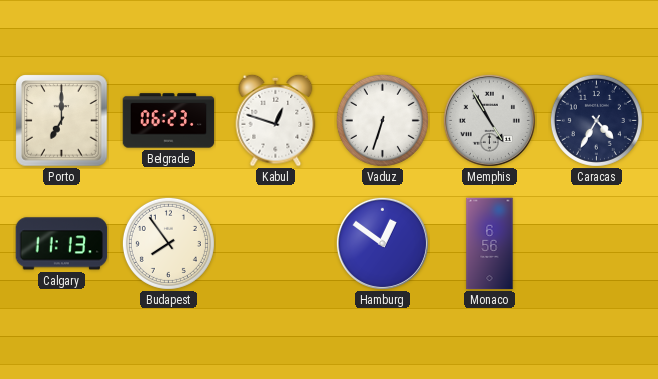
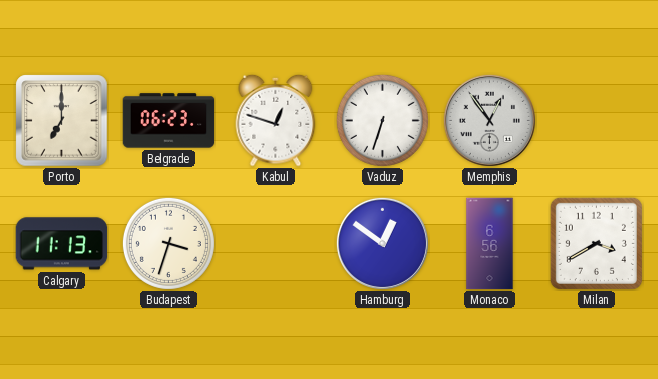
Memphis: 4:55 -> 12:54
Caracas: 4:35 -> none
Budapest: 7:54 -> 3:33
Milan: none -> 3:40
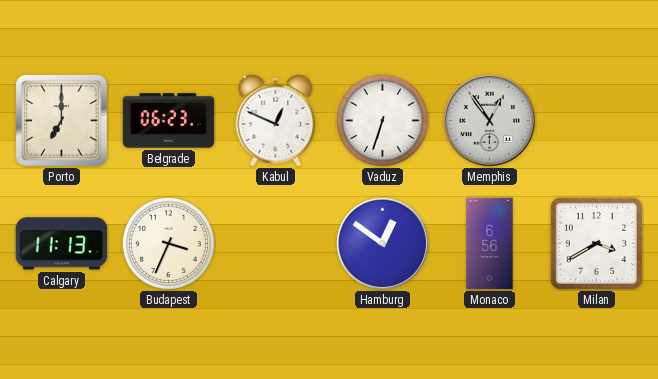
Kabul: 12:48 -> 12:49
Budapest: 3:33 -> 3:34
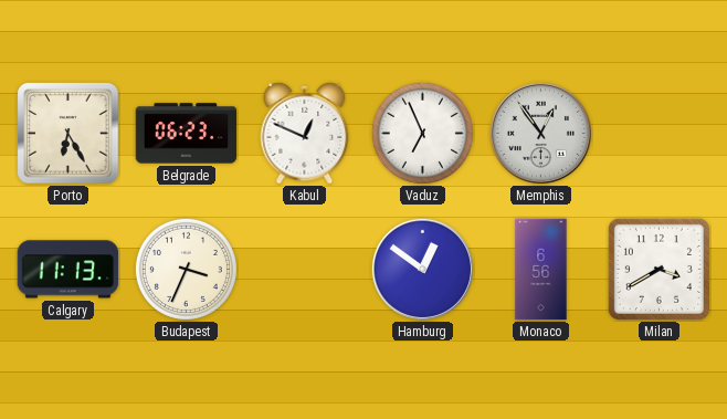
Porto: 7:00 -> 6:25
Vaduz: 6:33 -> 6:56
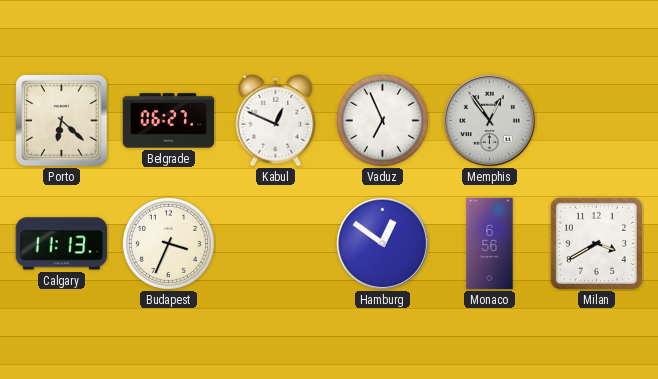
Porto: 6:25 -> 6:22
Belgrade: 06:23 -> 06:27
